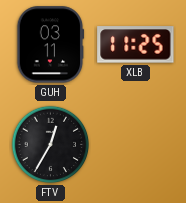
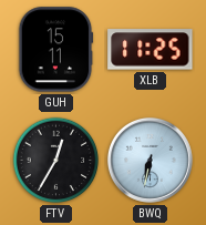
GUH: 03:11 -> 15:11
BWQ: none -> 6:32
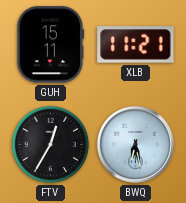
XLB: 11:25 -> 11:21
BWQ: 6:32 -> 6:28
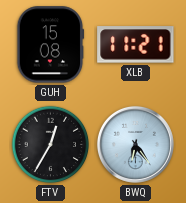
GUH: 15:11 -> 15:08
BWQ: 6:28 -> 6:24
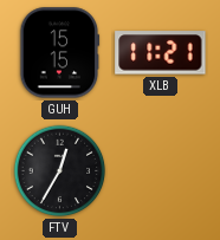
GUH: 15:08 -> 15:15
BWQ: 6:24 -> none
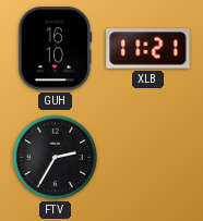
GUH: 15:15 -> 16:10
FTV: 12:35 -> 2:35
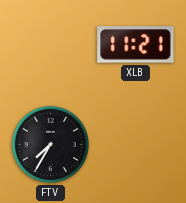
GUH: 16:10 -> none
FTV: 2:35 -> 7:35
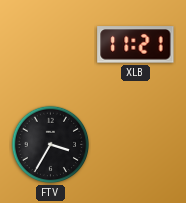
FTV: 7:35 -> 3:35
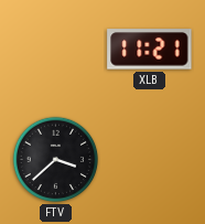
FTV: 3:35 -> 3:38
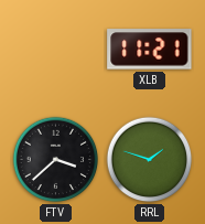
RRL: none -> 1:48
